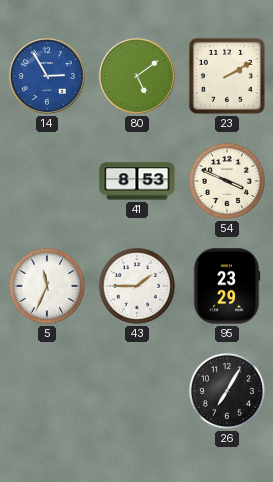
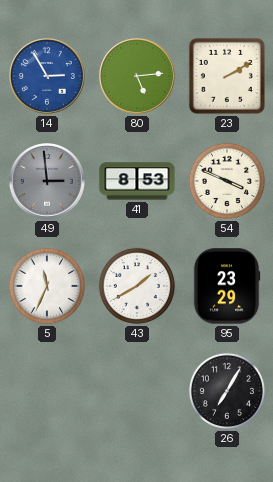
80: 5:09 -> 5:14
49: none -> 2:59
43: 1:45 -> 1:40
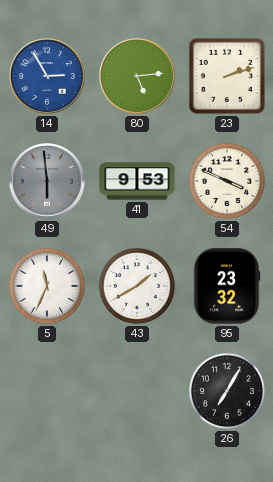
23: 2:10 -> 2:12
49: 2:59 -> 5:59
41: 8:53 -> 9:53
95: 23:29 -> 23:32
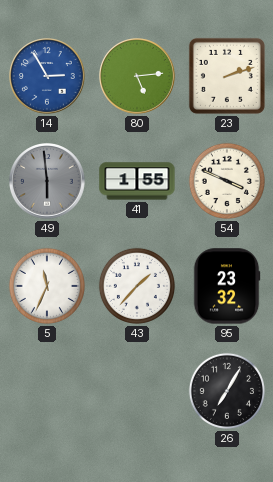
41: 9:53 -> 1:55
43: 1:40 -> 1:37
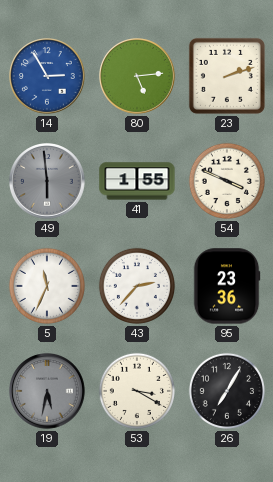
43: 1:37 -> 2:37
95: 23:32 -> 23:36
19: none -> 5:32
53: none -> 3:20
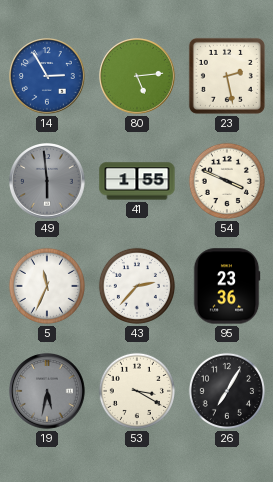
23: 2:12 -> 2:28
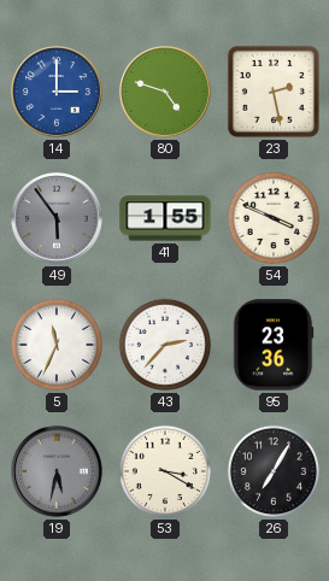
14: 2:55 -> 3:00
80: 5:14 -> 4:48
49: 5:59 -> 5:54
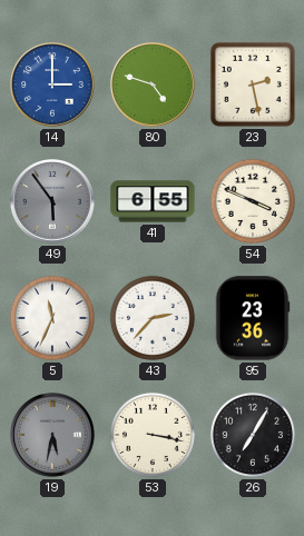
41: 1:55 -> 6:55
53: 3:20 -> 3:17
